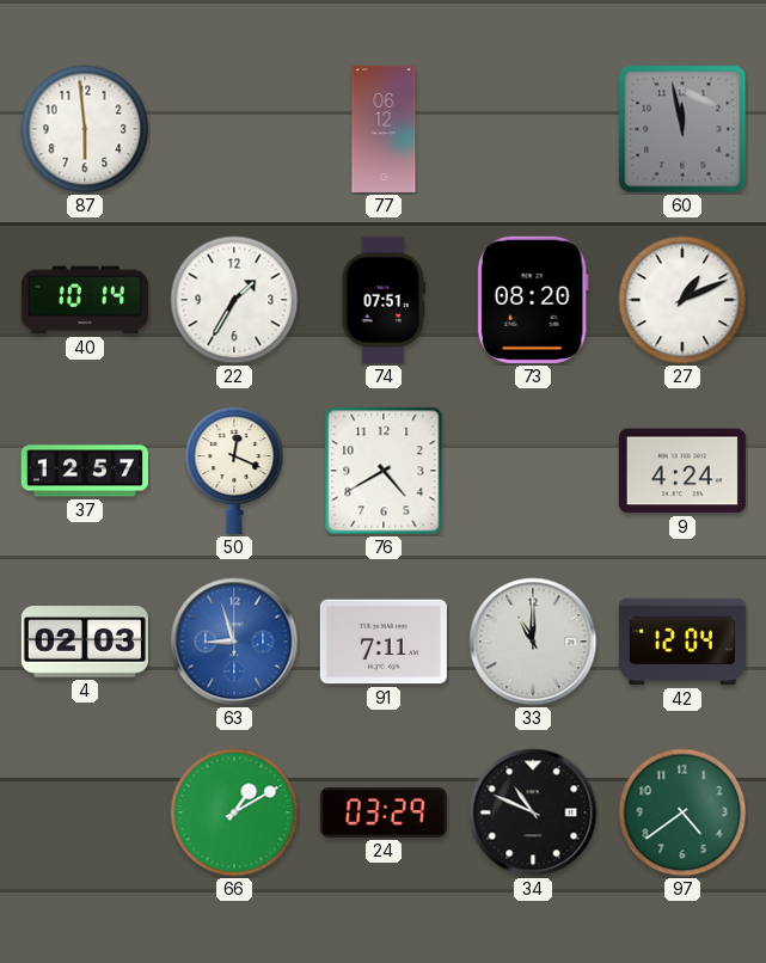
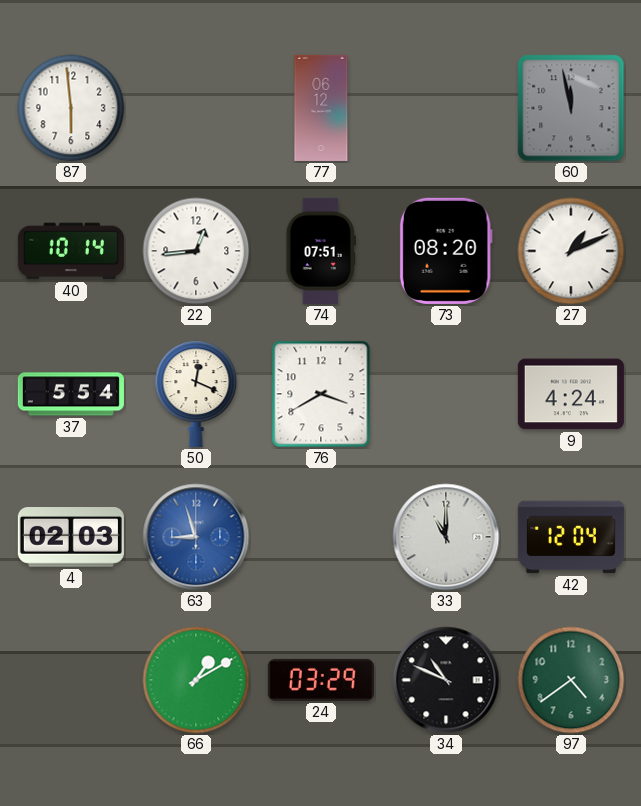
22: 1:35 -> 12:44
37: 12:57 -> 5:54
76: 4:40 -> 3:40
91: 7:11 -> none
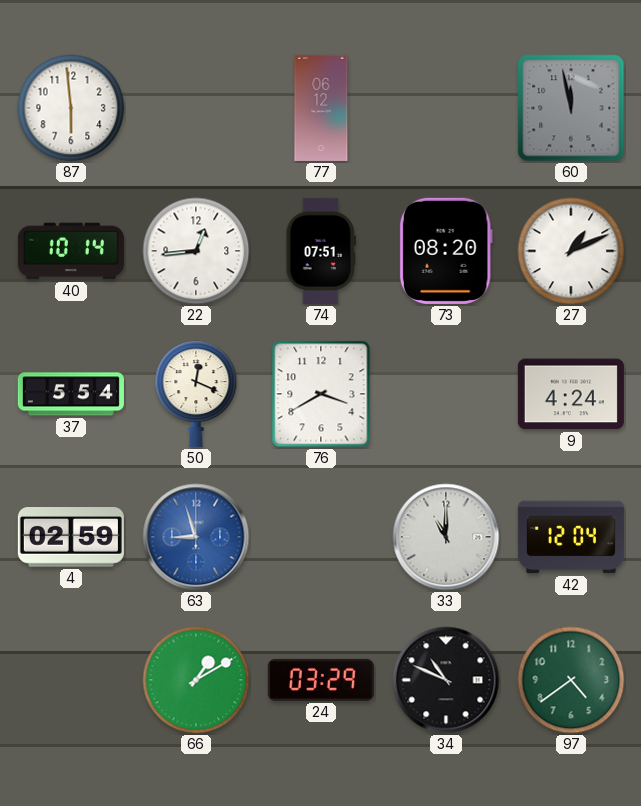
4: 02:03 -> 02:59
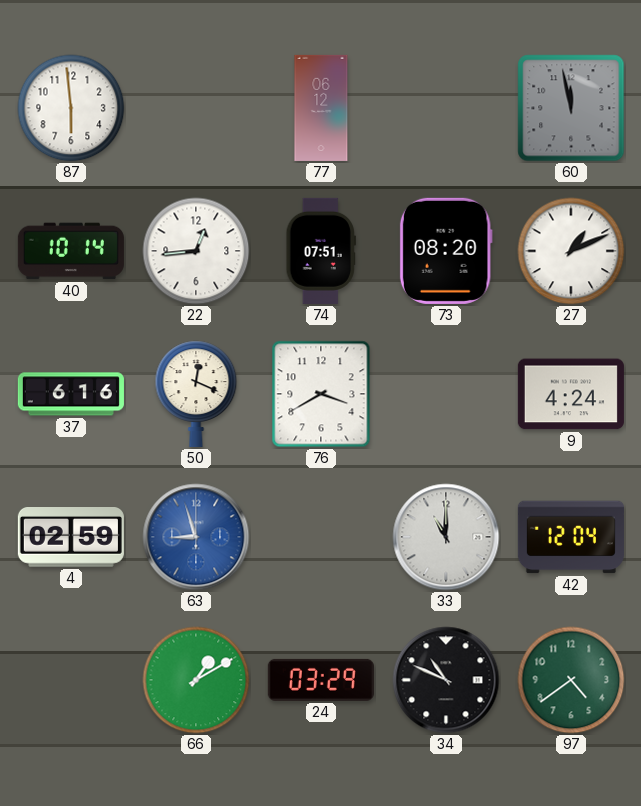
37: 5:54 -> 6:16
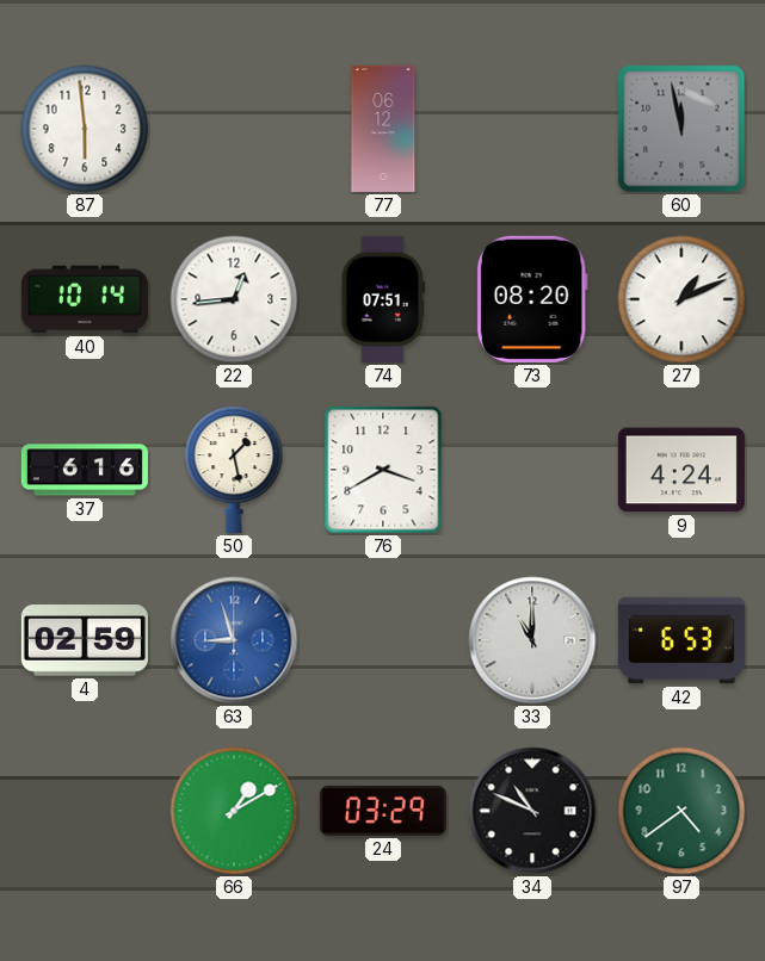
50: 12:19 -> 1:28
42: 12:04 -> 6:53
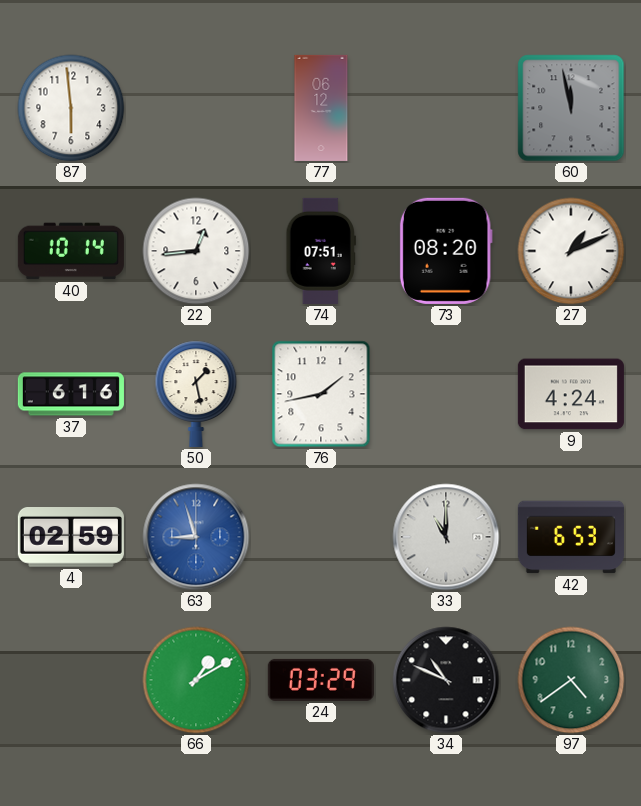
76: 3:40 -> 1:43
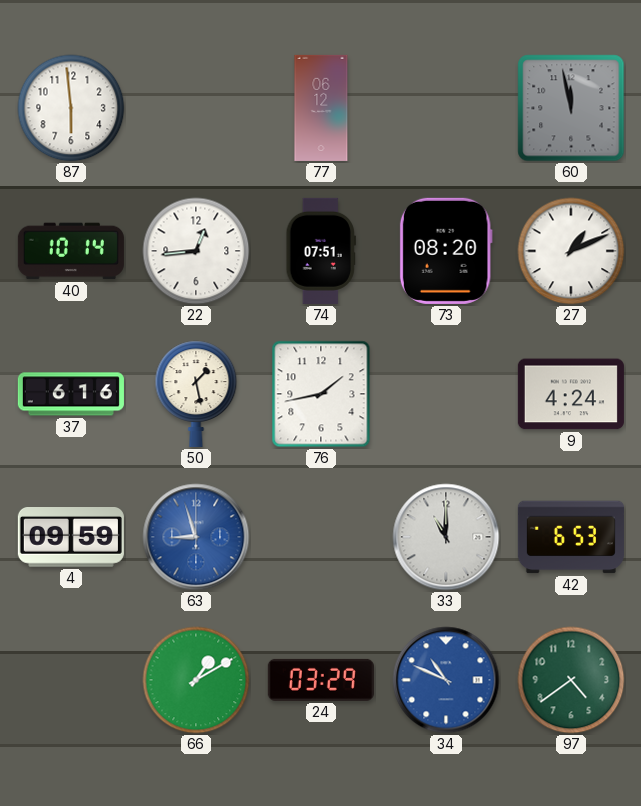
4: 02:59 -> 09:59
34 dial: black -> blue
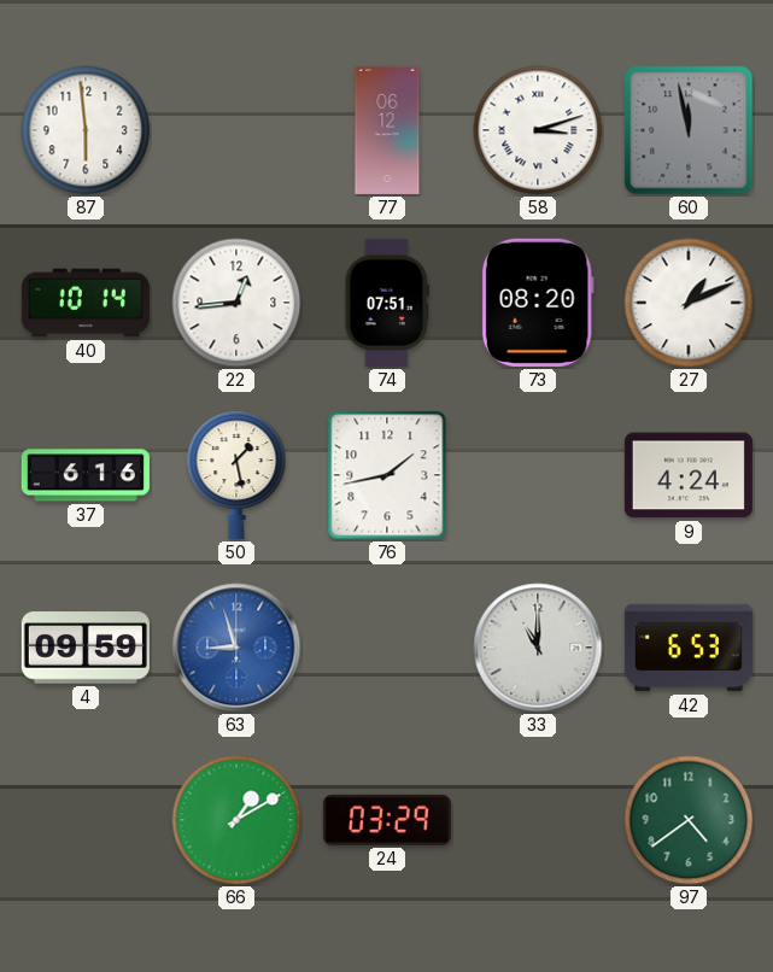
58: none -> 3:12
34: 10:49 -> none
